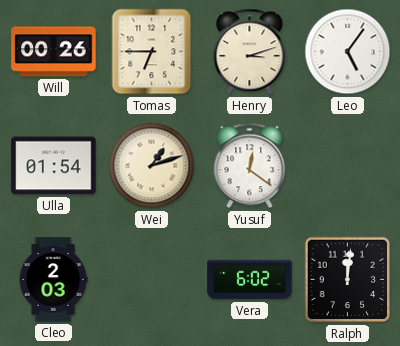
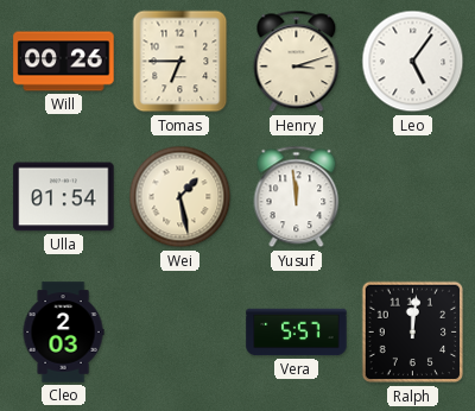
Wei: 1:12 -> 1:28
Yusuf: 12:21 -> 11:59
Vera: 6:02 -> 5:57
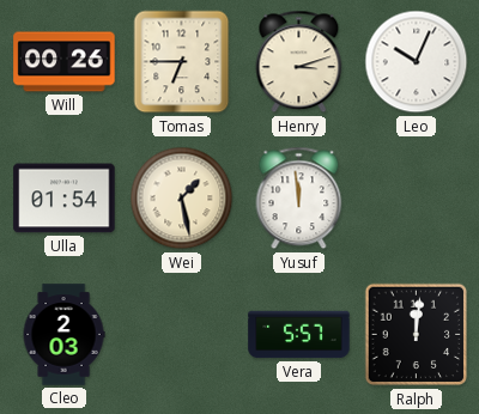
Leo: 5:06 -> 10:04
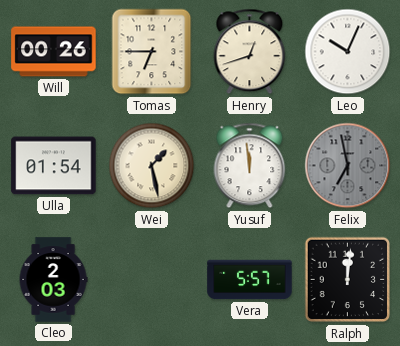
Henry: 3:12 -> 12:42
Felix: none -> 6:58
